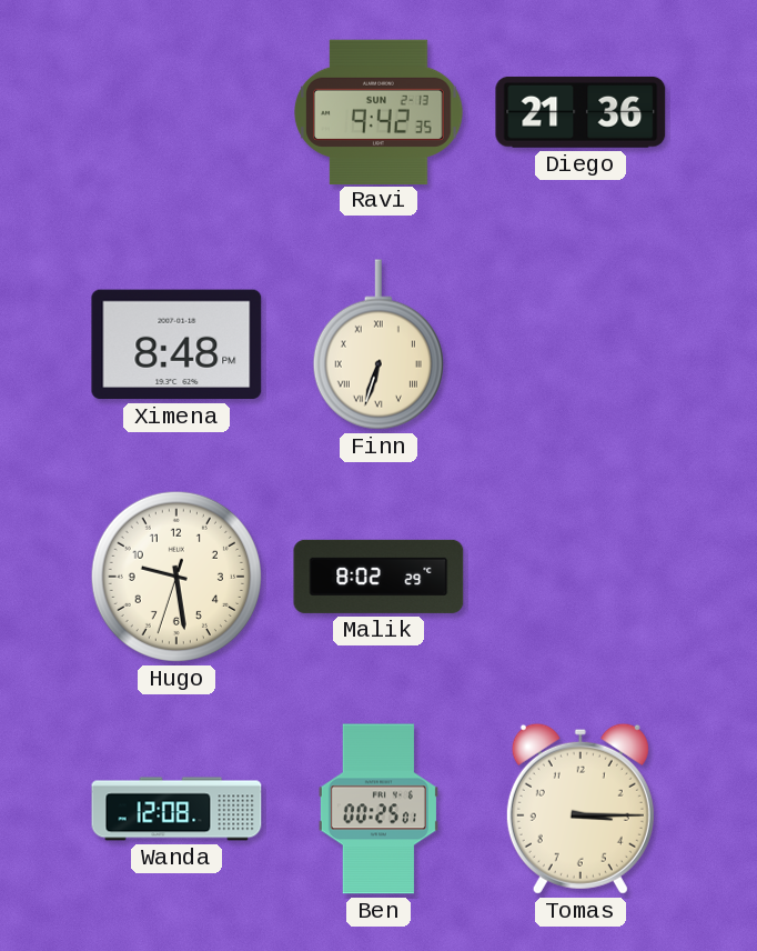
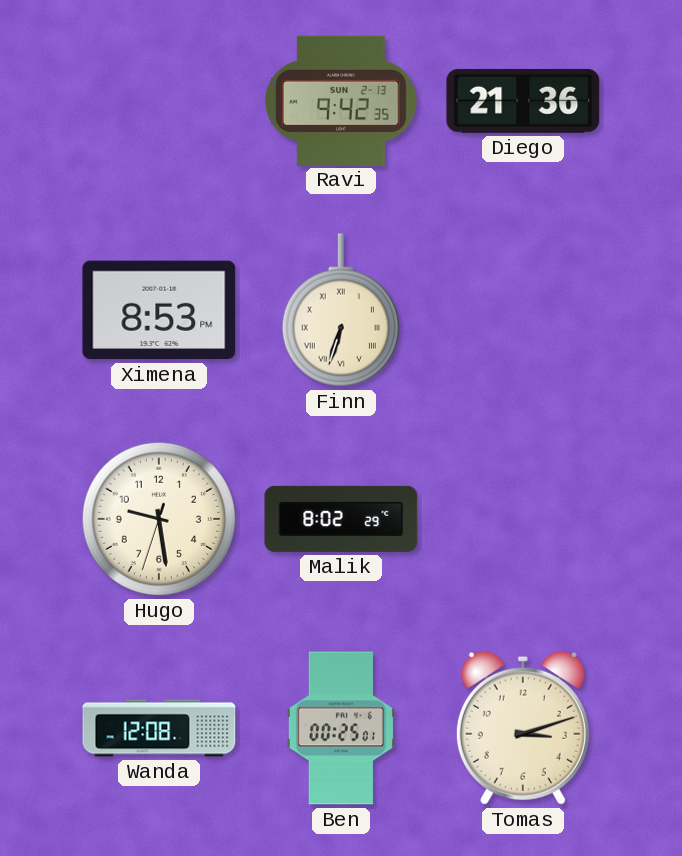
Ximena: 8:48 -> 8:53
Tomas: 3:15 -> 3:12
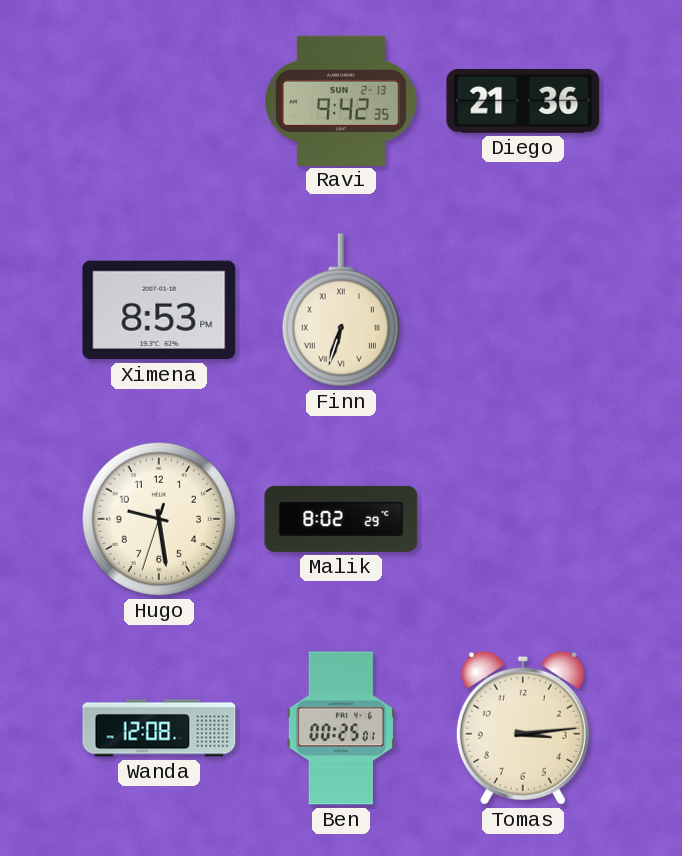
Tomas: 3:12 -> 3:14
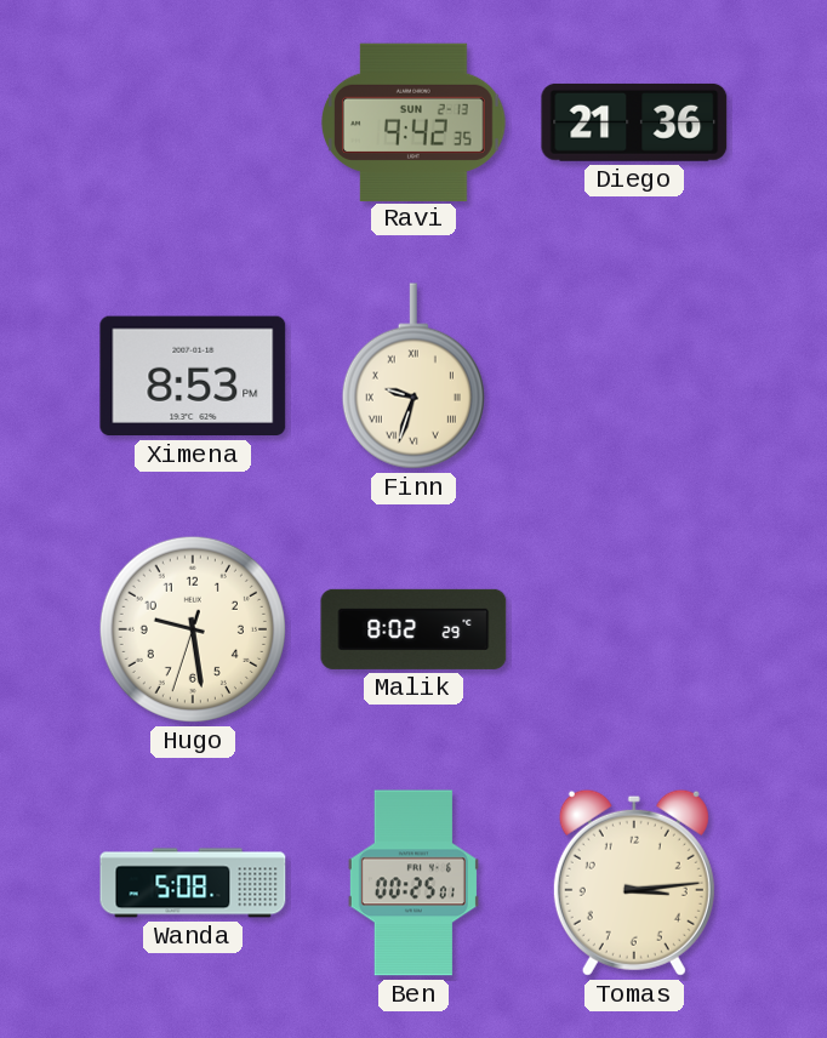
Finn: 6:33 -> 9:33
Wanda: 12:08 -> 5:08
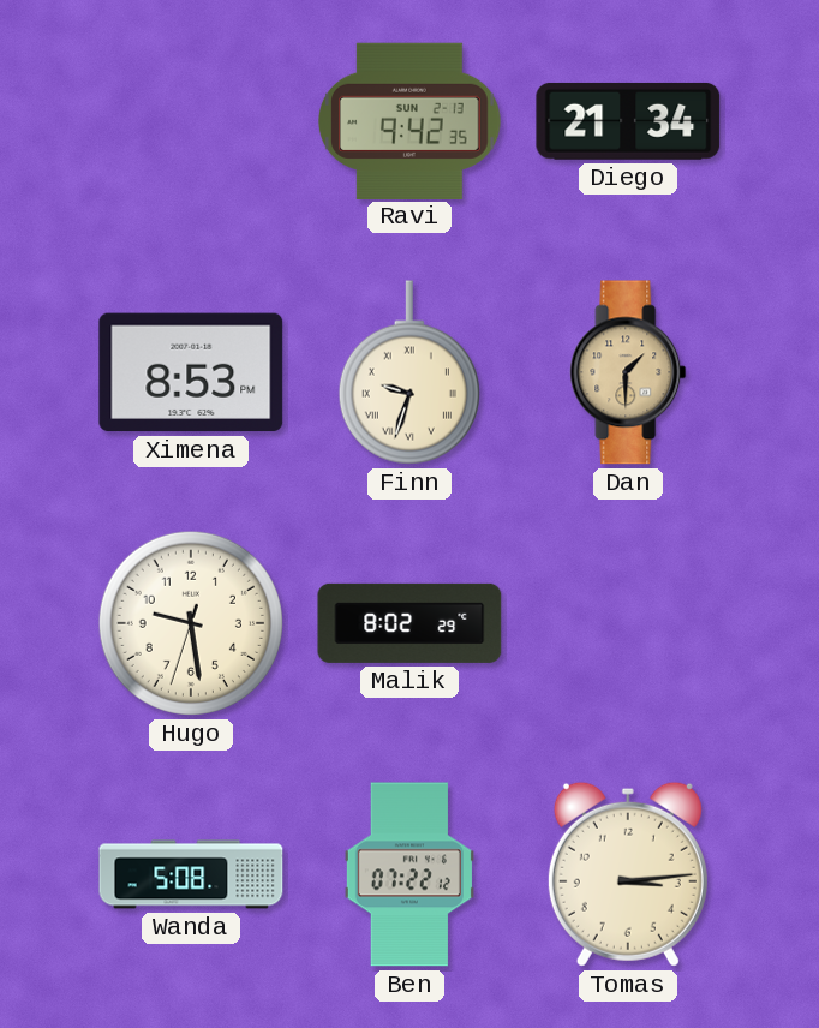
Diego: 21:36 -> 21:34
Dan: none -> 1:30
Ben: 00:25 -> 07:22
